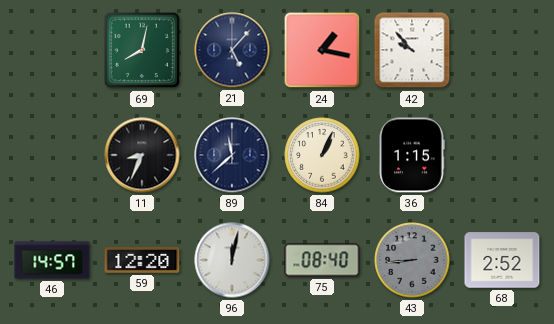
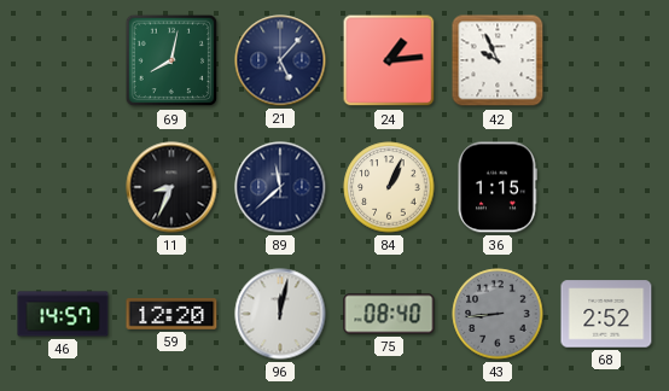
24: 1:17 -> 1:14
42: 9:53 -> 9:56
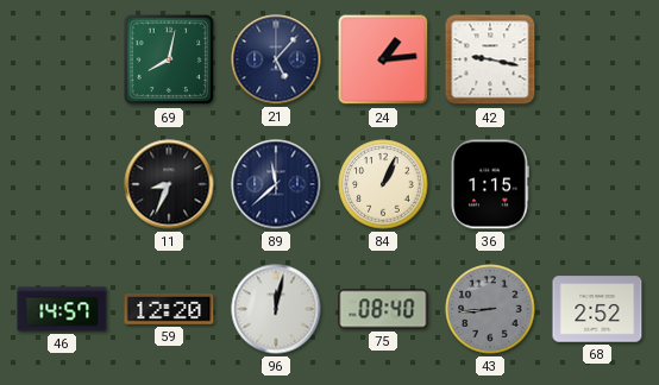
42: 9:56 -> 9:17
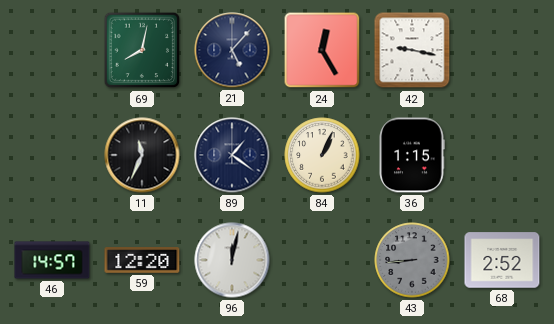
24: 1:14 -> 12:25
11: 8:34 -> 11:34
89: 11:38 -> 1:21
75: 08:40 -> none
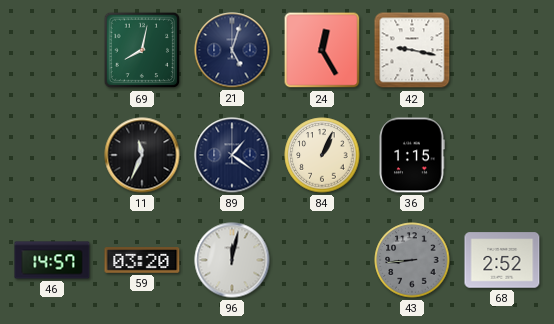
21: 5:07 -> 5:03
59: 12:20 -> 03:20
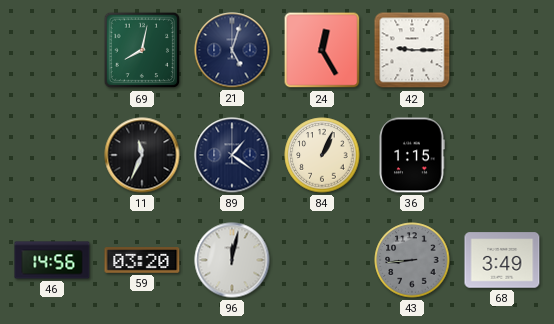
42: 9:17 -> 9:15
46: 14:57 -> 14:56
68: 2:52 -> 3:49
